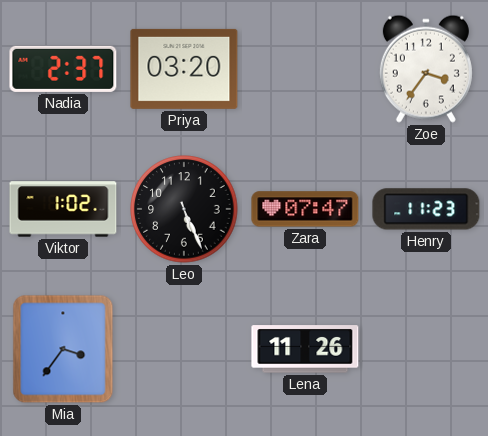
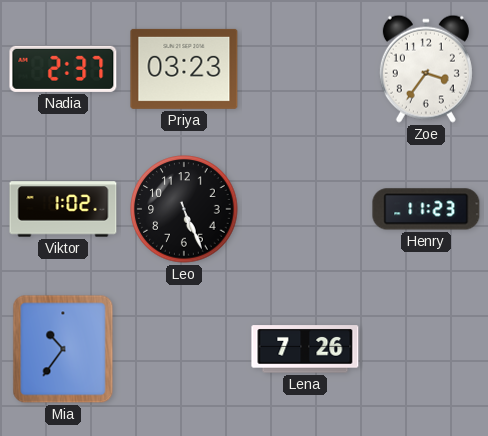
Priya: 03:20 -> 03:23
Zara: 07:47 -> none
Mia: 3:36 -> 10:36
Lena: 11:26 -> 7:26
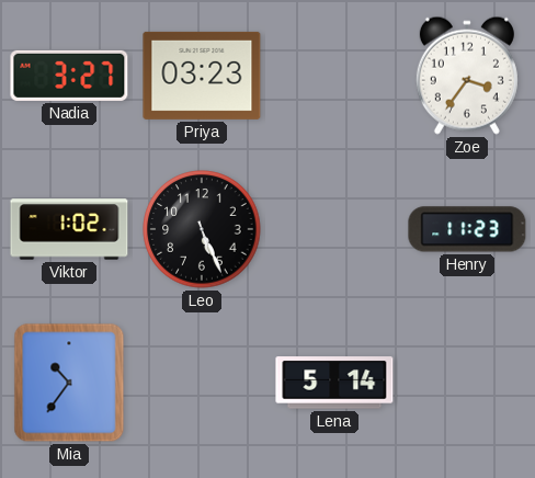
Nadia: 2:37 -> 3:27
Lena: 7:26 -> 5:14
